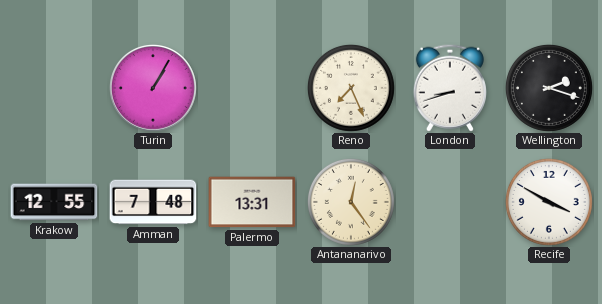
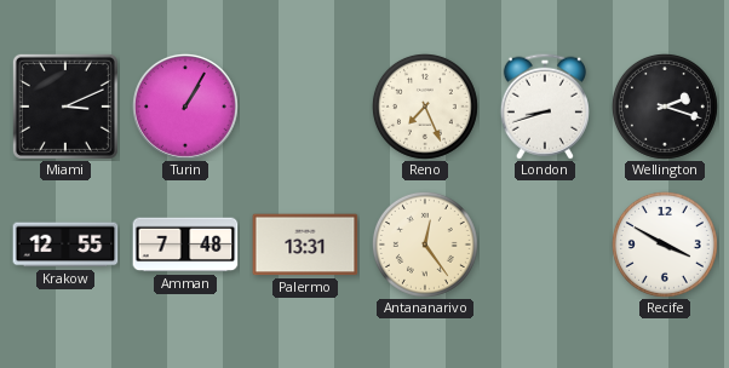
Miami: none -> 3:11
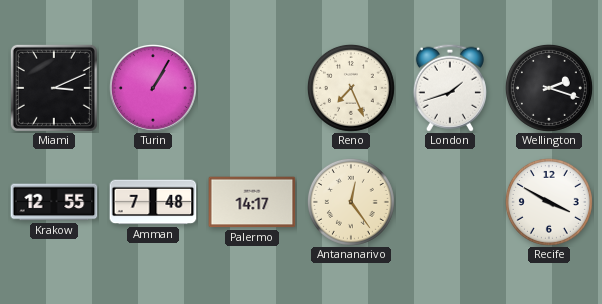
London: 8:42 -> 1:42
Palermo: 13:31 -> 14:17
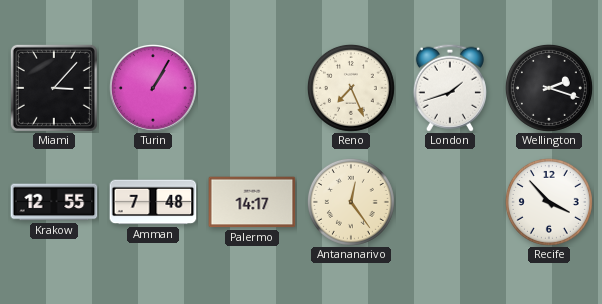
Miami: 3:11 -> 3:07
Recife: 3:50 -> 3:53
